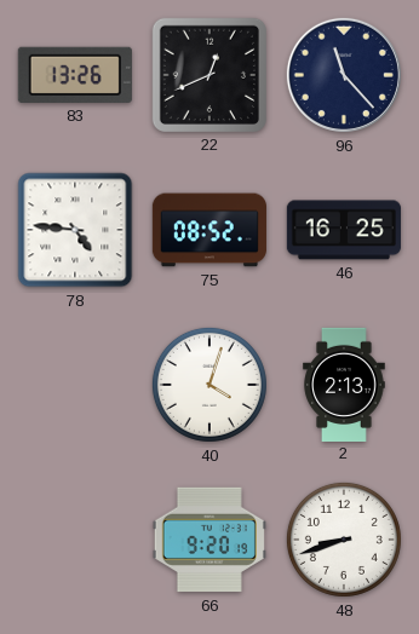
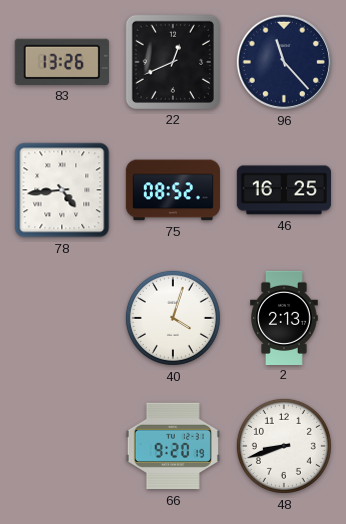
78: 4:46 -> 4:44
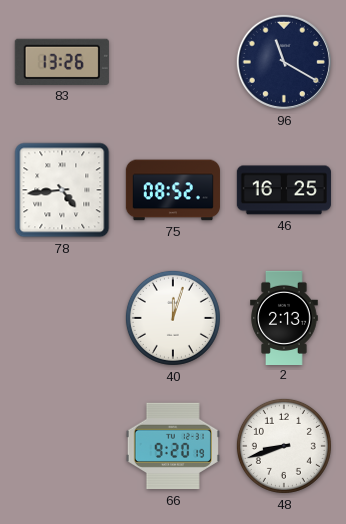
22: 12:41 -> none
96: 11:23 -> 11:20
40: 4:03 -> 12:03
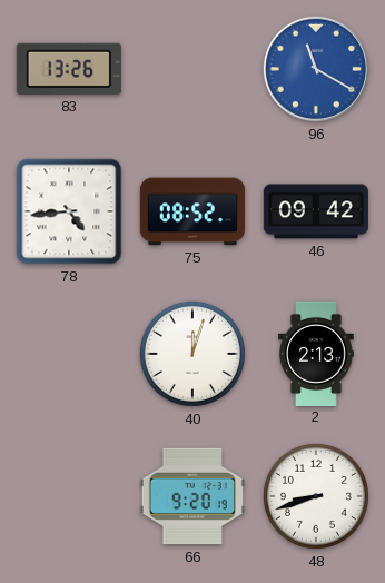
96 dial: navy -> blue
46: 16:25 -> 09:42
